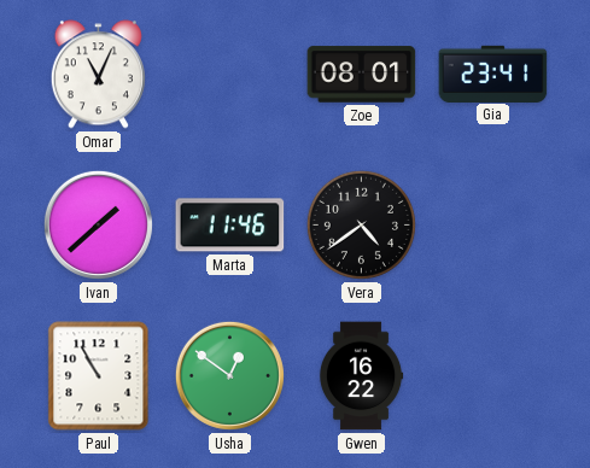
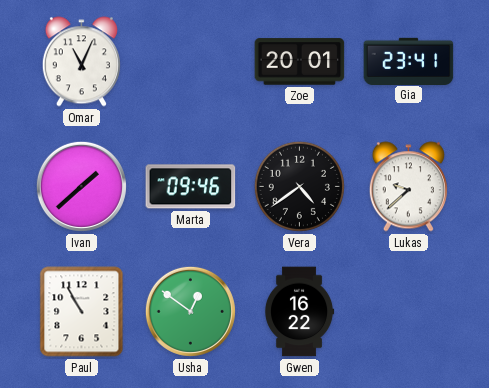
Zoe: 08:01 -> 20:01
Marta: 11:46 -> 09:46
Lukas: none -> 9:38
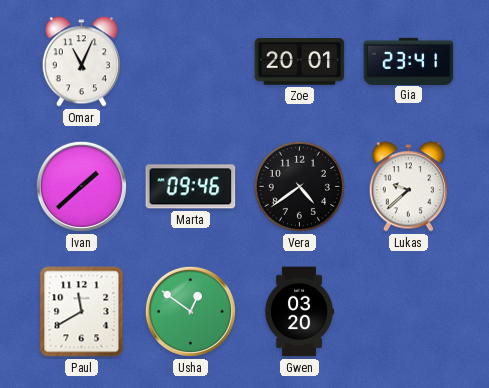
Paul: 10:55 -> 11:40
Gwen: 16:22 -> 03:20
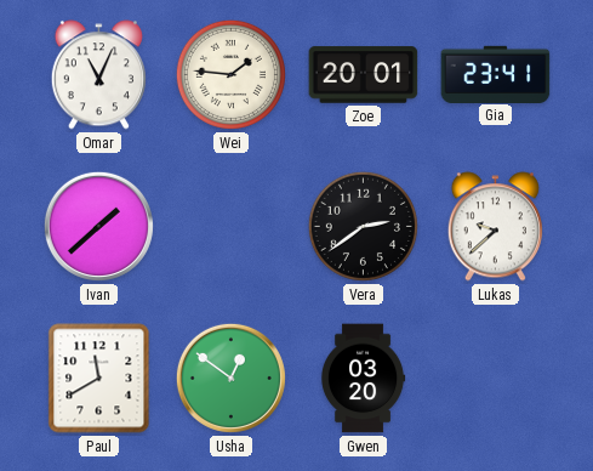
Wei: none -> 1:46
Marta: 09:46 -> none
Vera: 4:39 -> 2:39
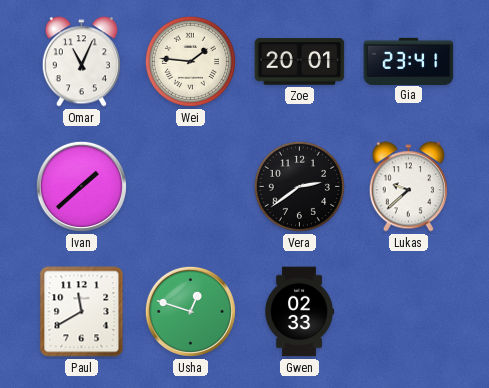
Usha: 12:51 -> 12:48
Gwen: 03:20 -> 02:33
